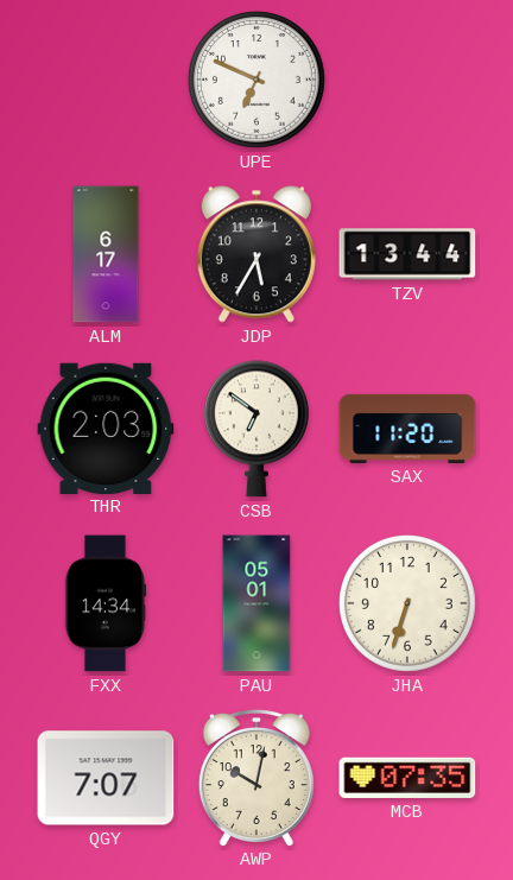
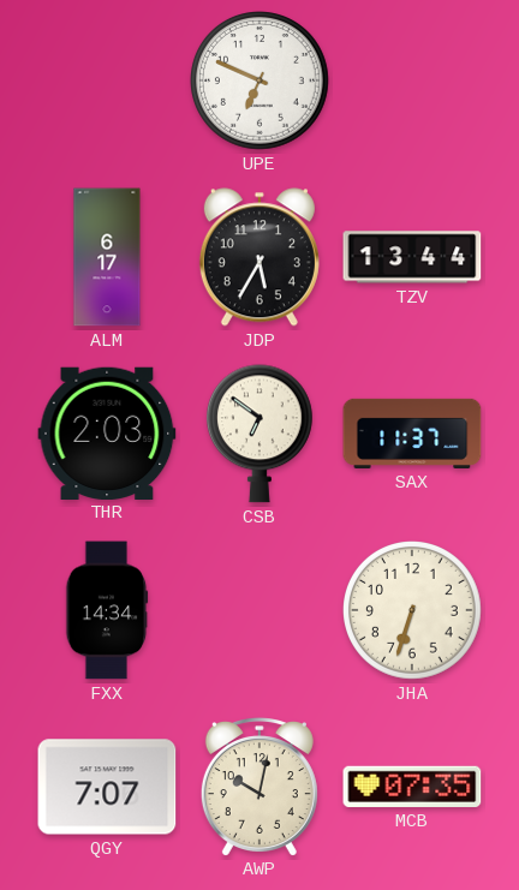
SAX: 11:20 -> 11:37
PAU: 05:01 -> none
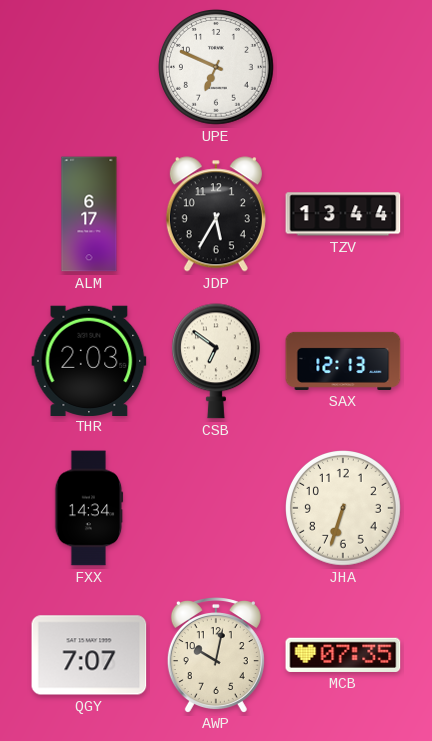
SAX: 11:37 -> 12:13
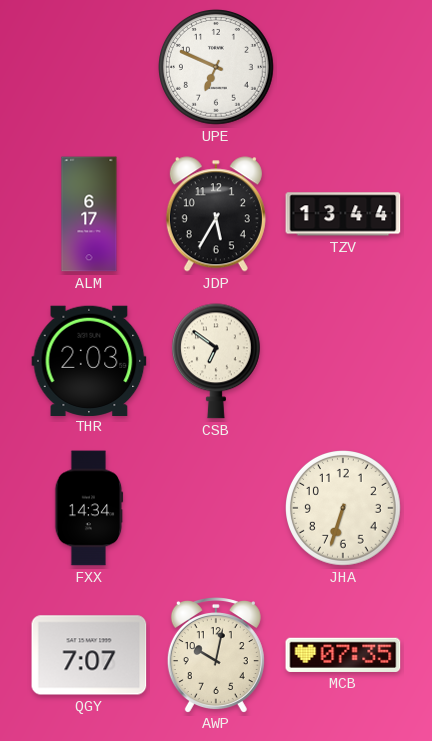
SAX: 12:13 -> none
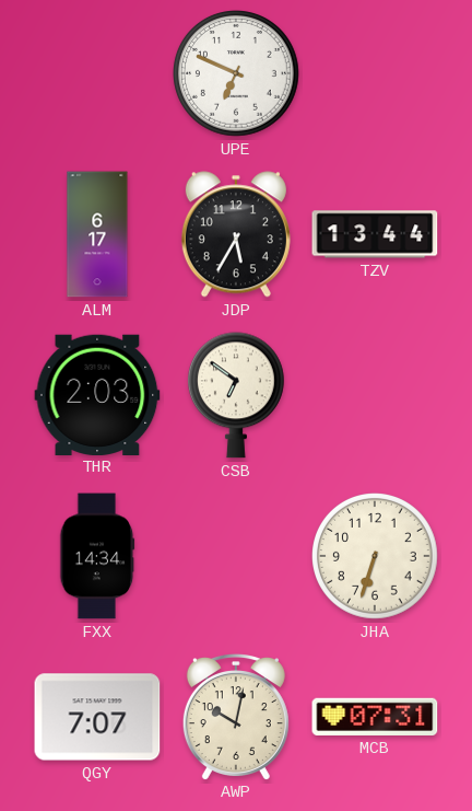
MCB: 07:35 -> 07:31
